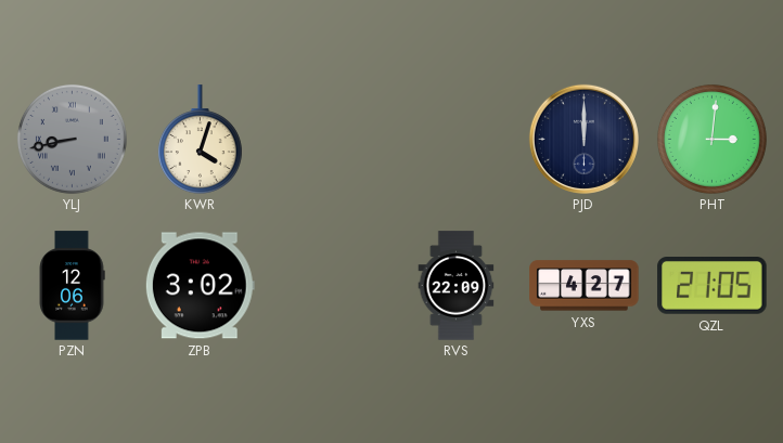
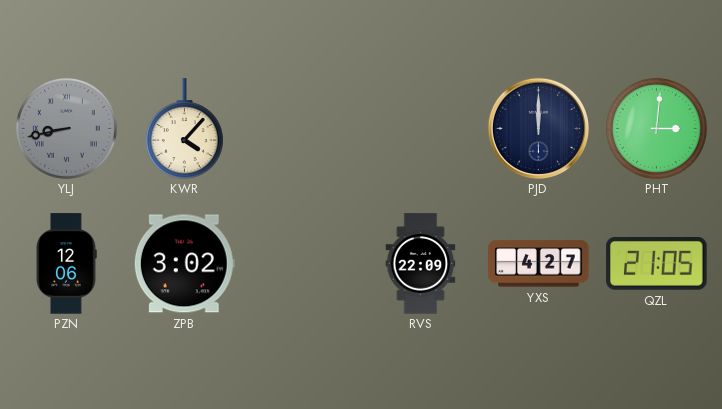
KWR: 4:03 -> 4:07
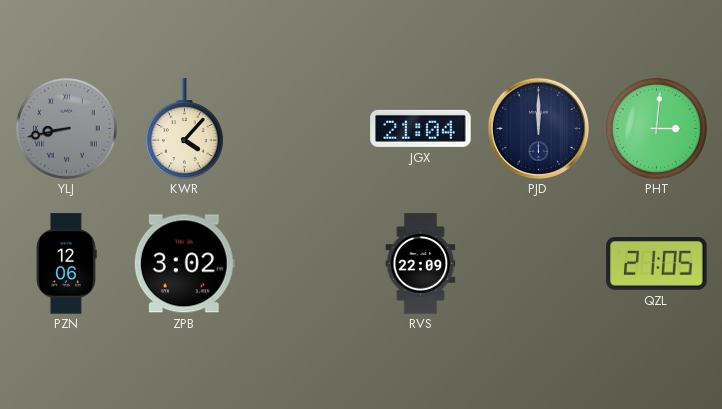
JGX: none -> 21:04
YXS: 4:27 -> none
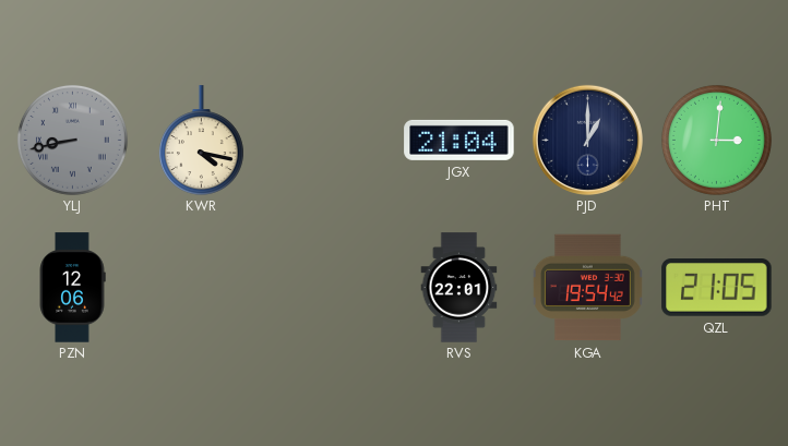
KWR: 4:07 -> 4:17
PJD: 12:00 -> 1:00
ZPB: 3:02 -> none
RVS: 22:09 -> 22:01
KGA: none -> 19:54
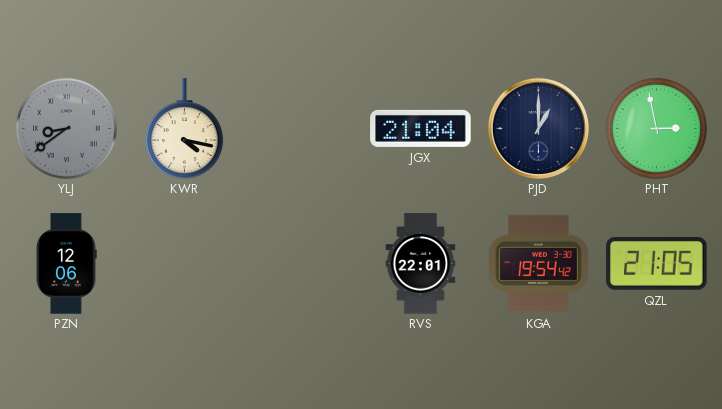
YLJ: 8:43 -> 8:39
PHT: 3:01 -> 2:58
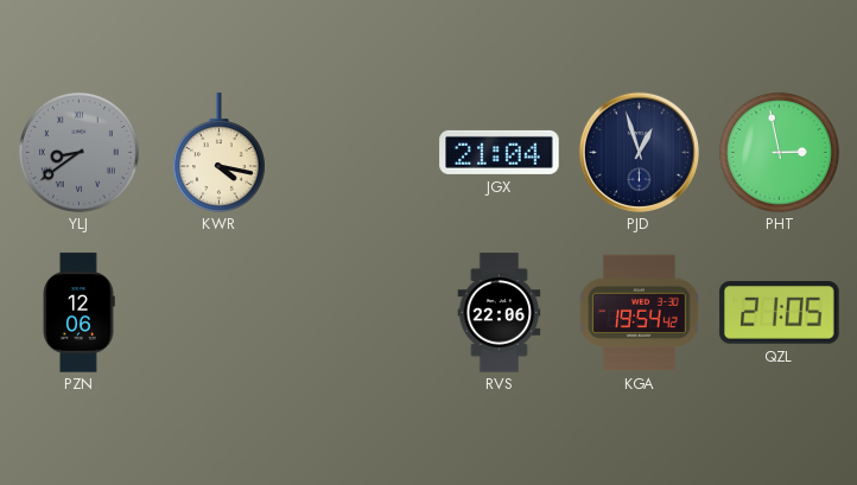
PJD: 1:00 -> 12:57
RVS: 22:01 -> 22:06
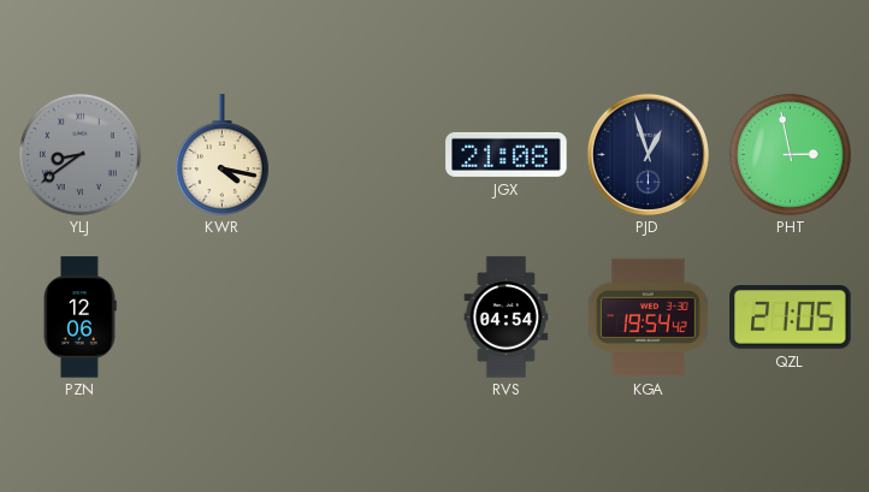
JGX: 21:04 -> 21:08
RVS: 22:06 -> 04:54
